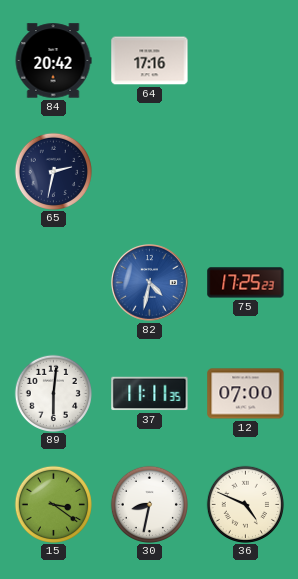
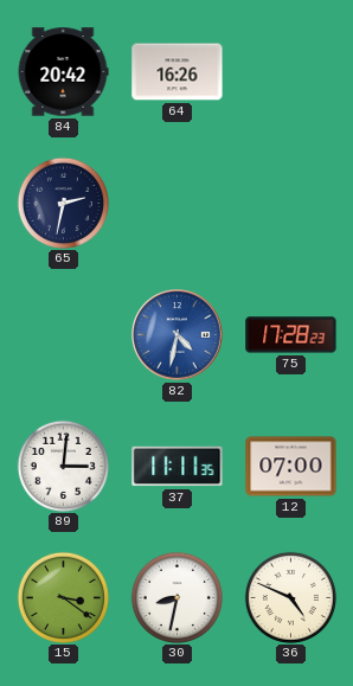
64: 17:16 -> 16:26
75: 17:25 -> 17:28
89: 6:01 -> 3:01
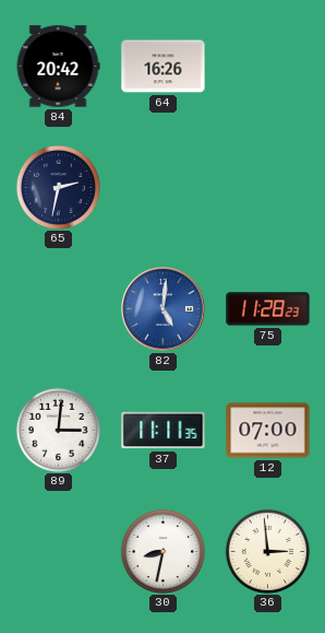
82: 4:32 -> 5:01
75: 17:28 -> 11:28
15: 3:21 -> none
36: 4:49 -> 2:59
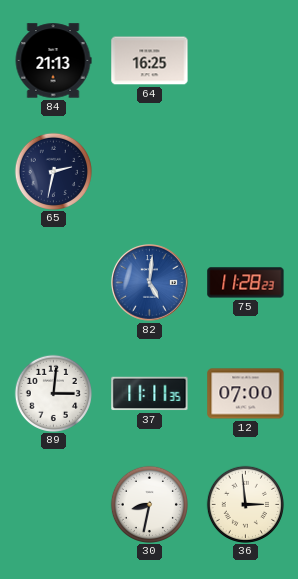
84: 20:42 -> 21:13
64: 16:26 -> 16:25
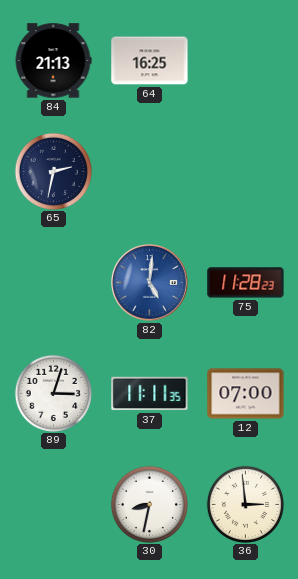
89: 3:01 -> 3:03
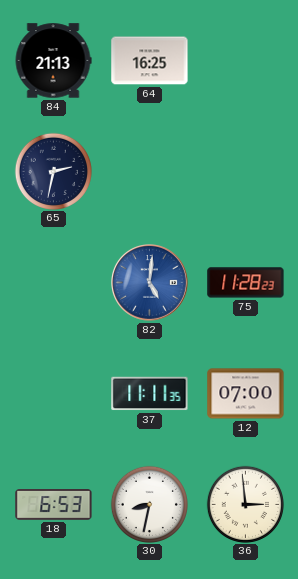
89: 3:03 -> none
18: none -> 6:53
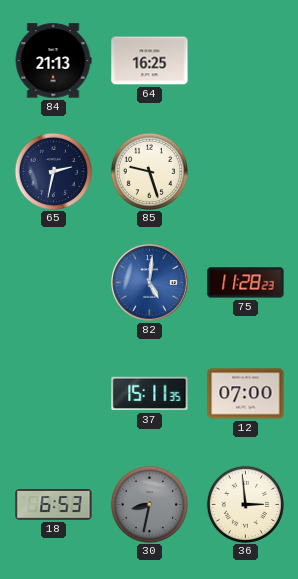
85: none -> 9:27
37: 11:11 -> 15:11
30 dial: white -> grey
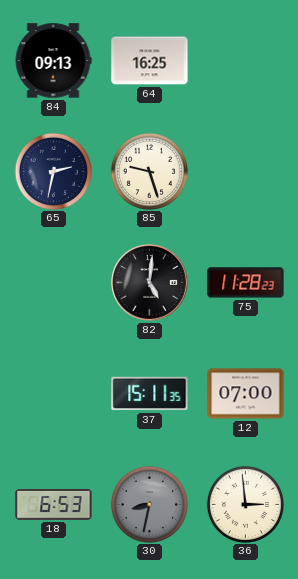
84: 21:13 -> 09:13
82 dial: blue -> black
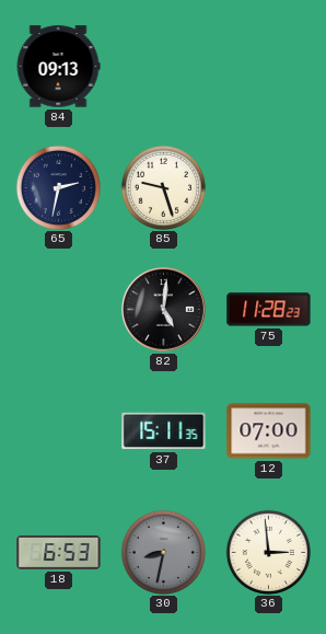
64: 16:25 -> none
